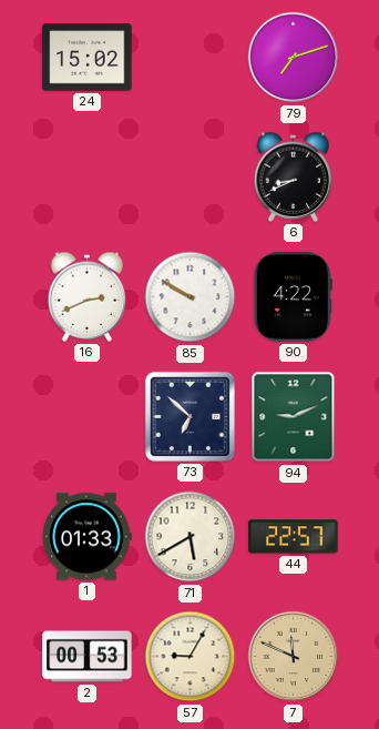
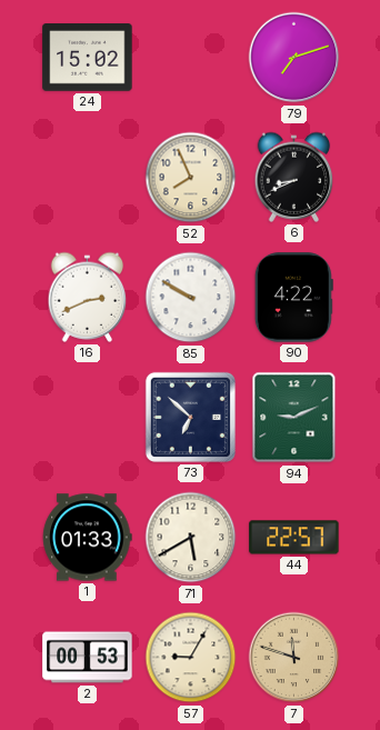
52: none -> 7:56
7: 11:49 -> 11:48
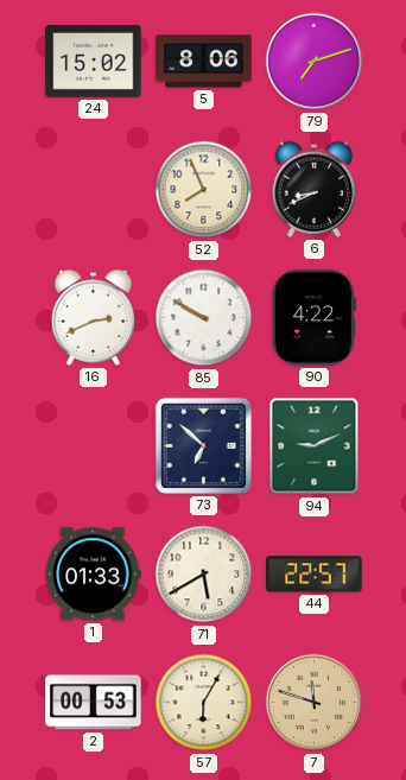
5: none -> 8:06
57: 9:05 -> 6:05
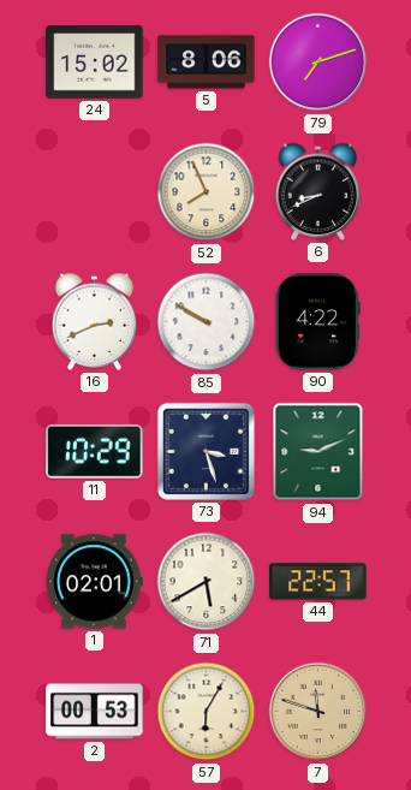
11: none -> 10:29
73: 6:52 -> 3:27
1: 01:33 -> 02:01
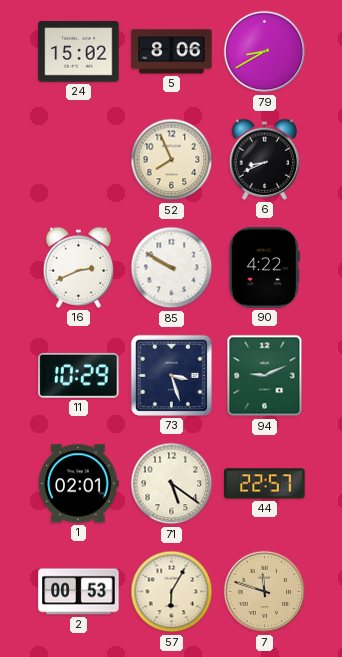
79: 7:12 -> 8:40
71: 5:40 -> 5:21
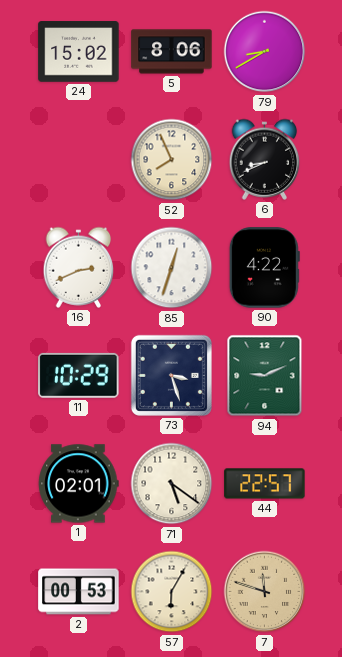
85: 9:50 -> 12:33
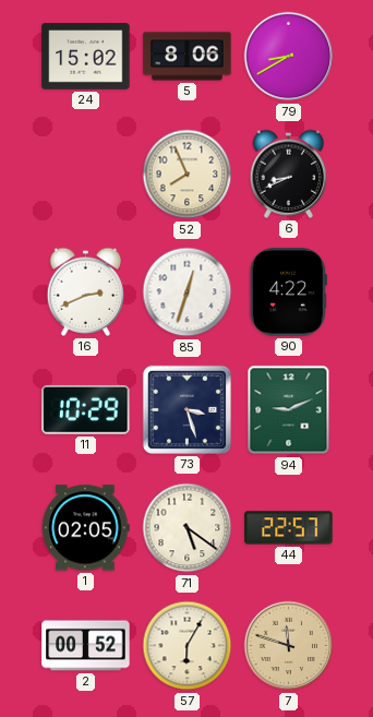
1: 02:01 -> 02:05
2: 00:53 -> 00:52
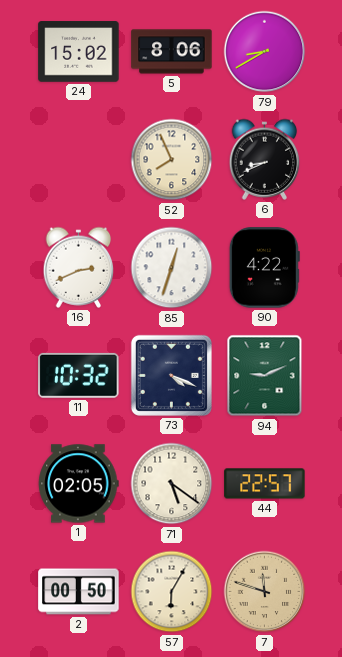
11: 10:29 -> 10:32
73: 3:27 -> 4:19
2: 00:52 -> 00:50
